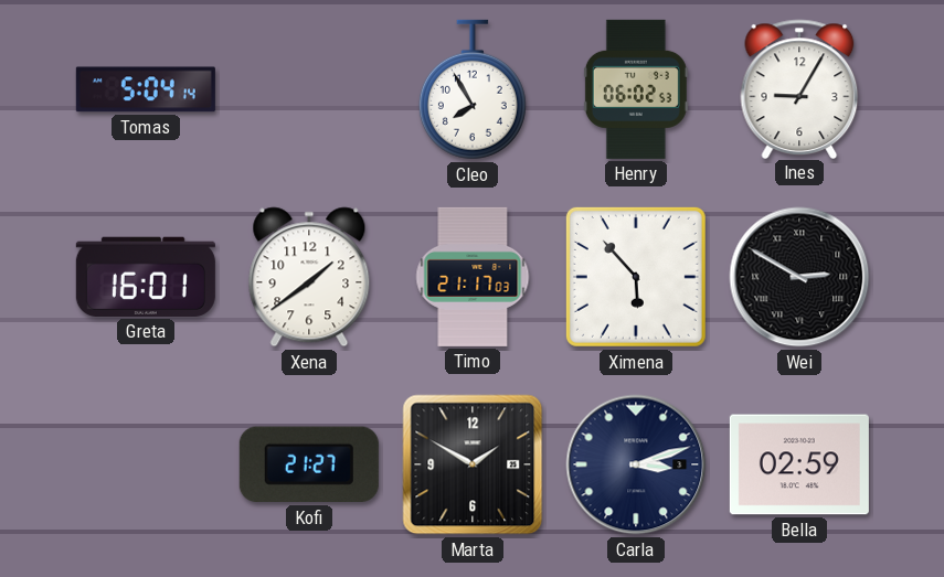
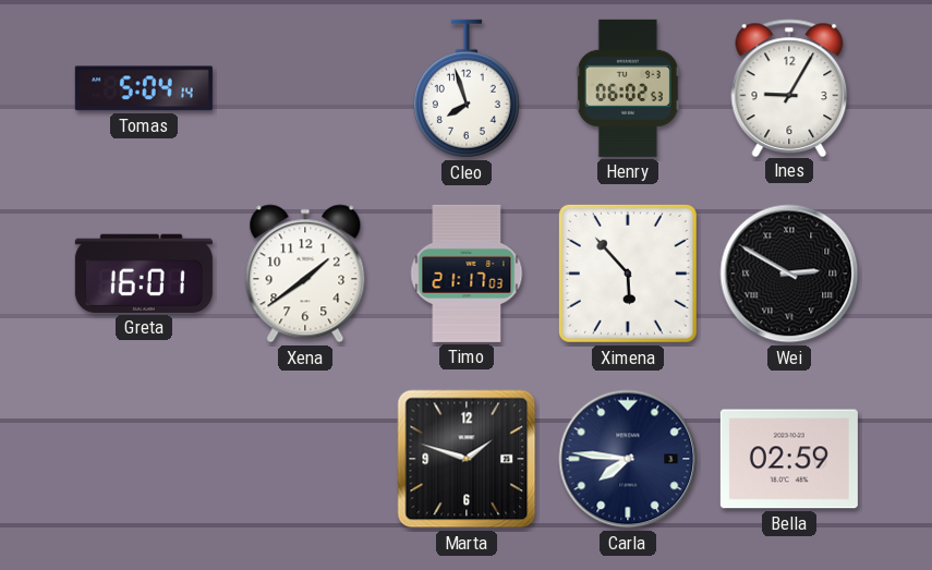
Cleo: 7:55 -> 7:57
Kofi: 21:27 -> none
Marta: 1:50 -> 1:48
Carla: 3:12 -> 7:46
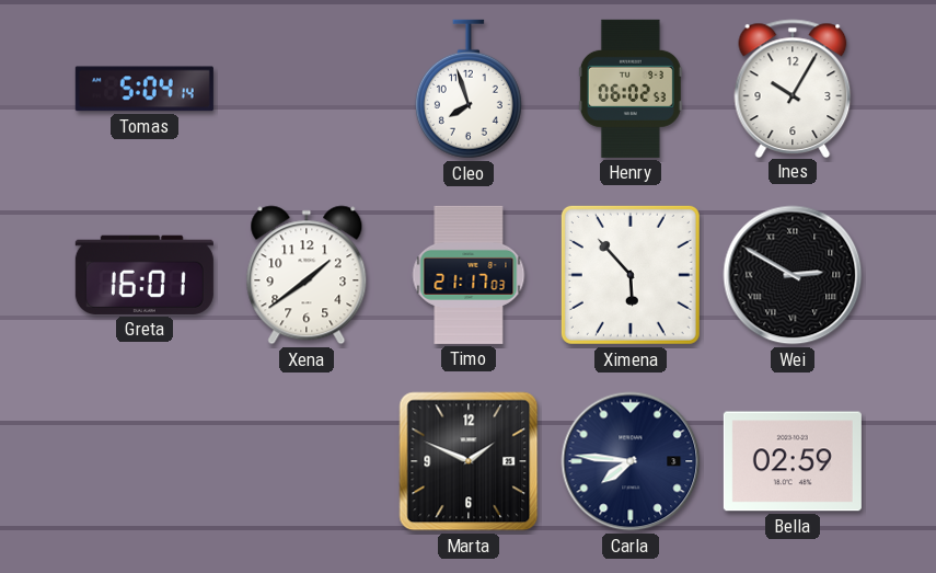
Ines: 9:05 -> 10:05
Marta: 1:48 -> 1:49
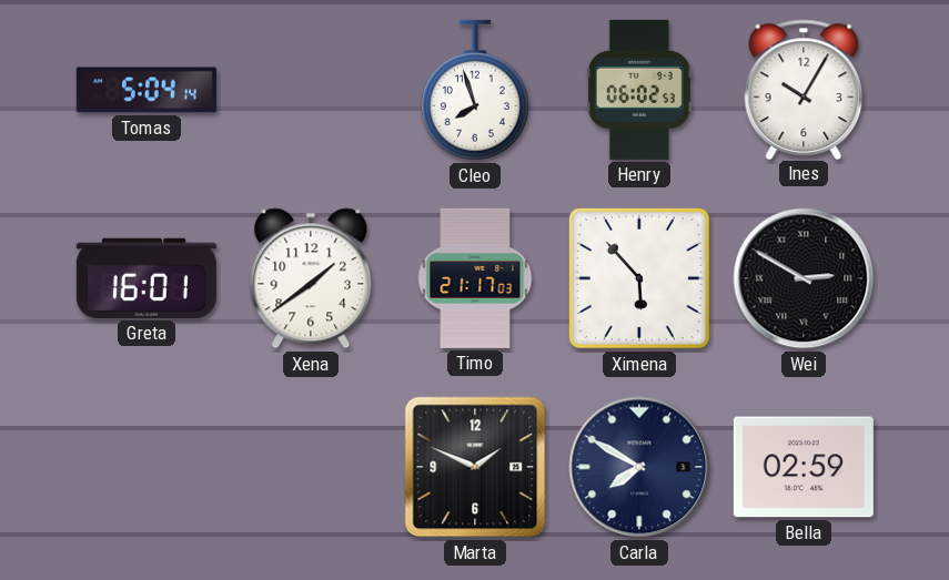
Carla: 7:46 -> 7:50
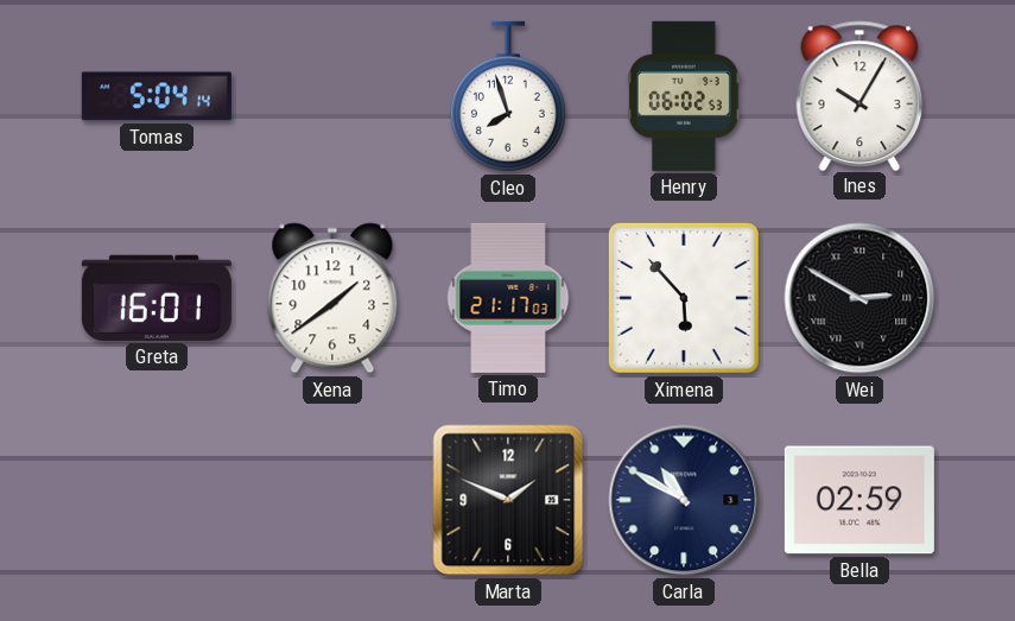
Carla: 7:50 -> 10:50
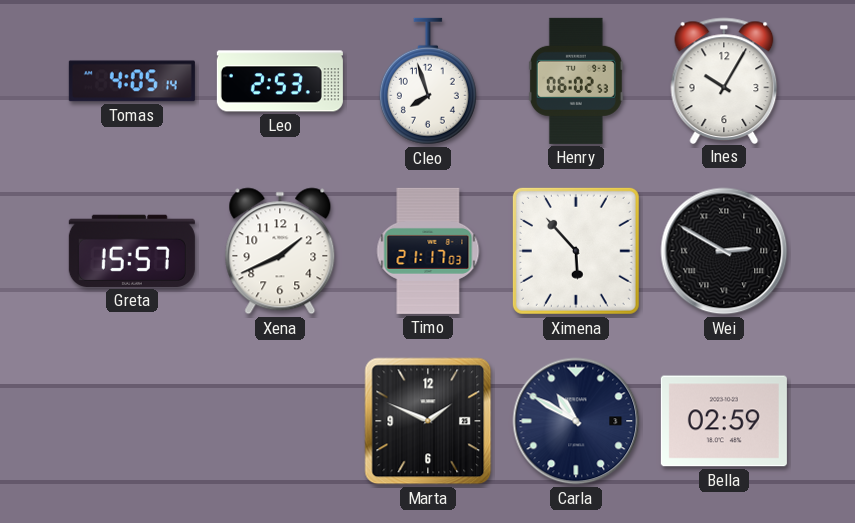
Tomas: 5:04 -> 4:05
Leo: none -> 2:53
Greta: 16:01 -> 15:57
Xena: 1:39 -> 1:41
